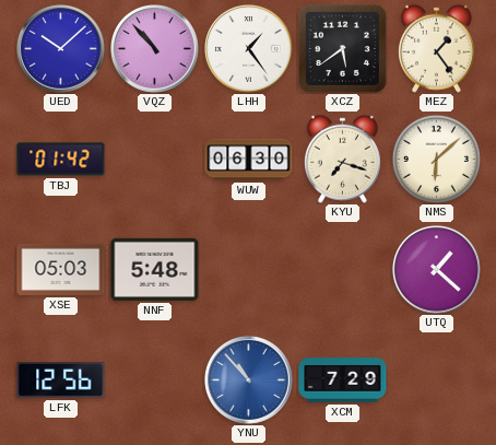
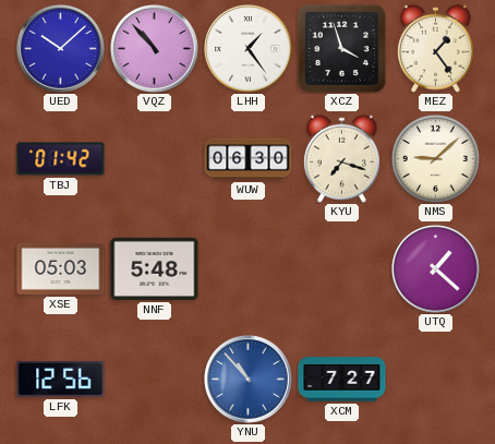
XCZ: 5:39 -> 3:57
NMS: 6:08 -> 9:08
XCM: 7:29 -> 7:27
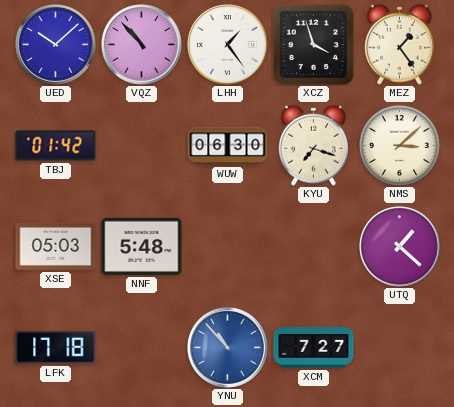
NMS: 9:08 -> 3:08
LFK: 12:56 -> 17:18
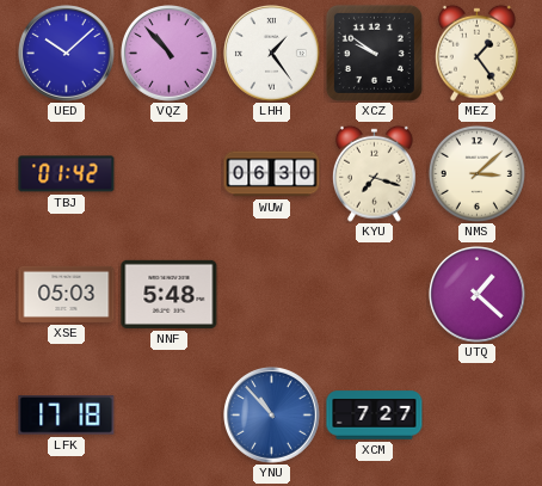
XCZ: 3:57 -> 9:51
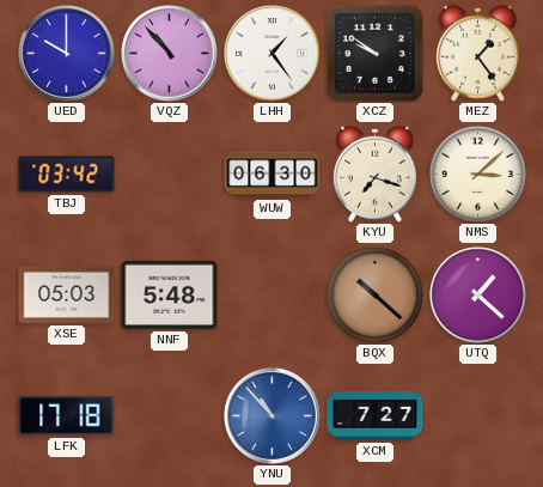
UED: 10:08 -> 10:00
TBJ: 01:42 -> 03:42
BQX: none -> 10:22
